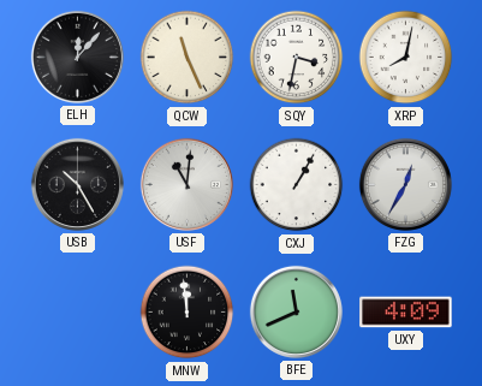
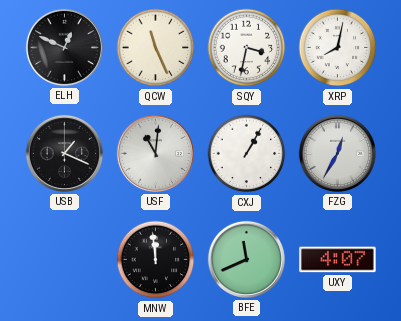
ELH: 12:07 -> 12:49
USB: 10:25 -> 1:19
UXY: 4:09 -> 4:07
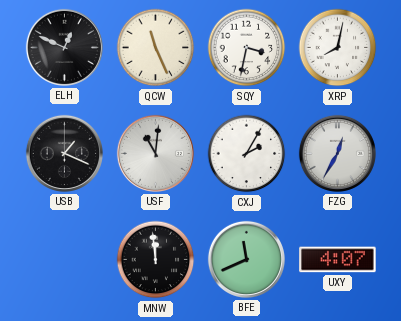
CXJ: 1:05 -> 2:05
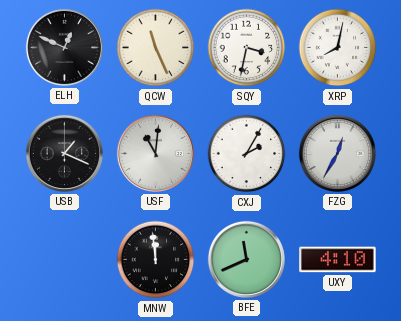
UXY: 4:07 -> 4:10
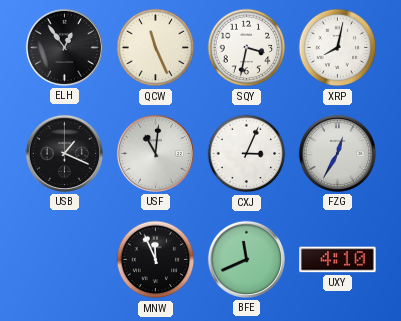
ELH: 12:49 -> 12:54
CXJ: 2:05 -> 3:04
MNW: 11:59 -> 11:56
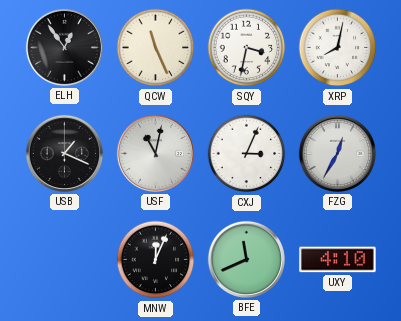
USF: 11:01 -> 11:02
MNW: 11:56 -> 12:04
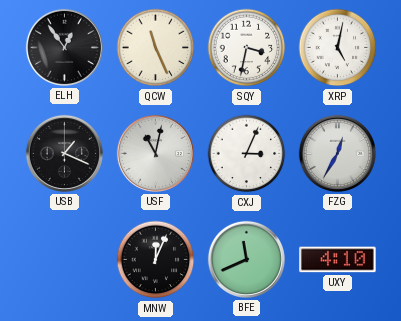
XRP: 8:02 -> 5:02
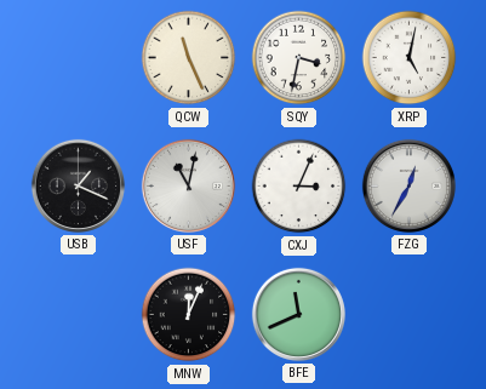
ELH: 12:54 -> none
UXY: 4:10 -> none
